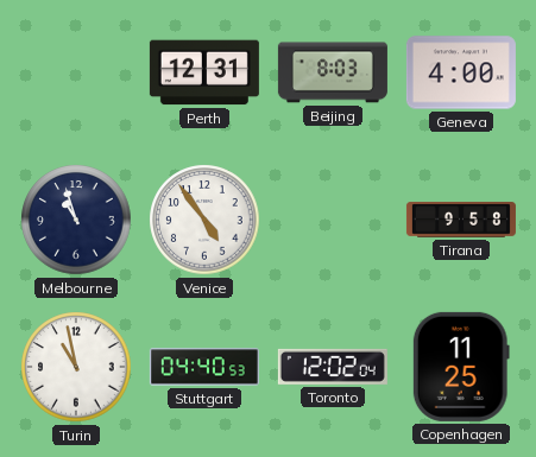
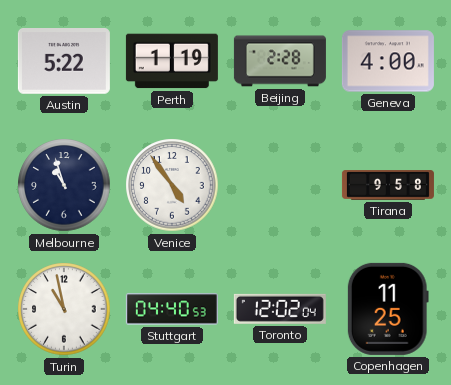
Austin: none -> 5:22
Perth: 12:31 -> 1:19
Beijing: 8:03 -> 2:28
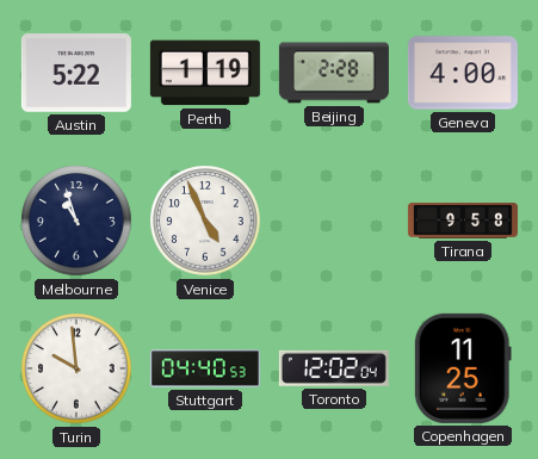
Venice: 4:54 -> 4:56
Turin: 10:58 -> 9:59
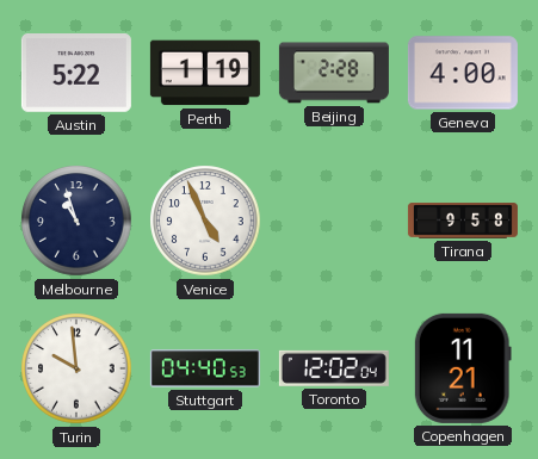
Copenhagen: 11:25 -> 11:21
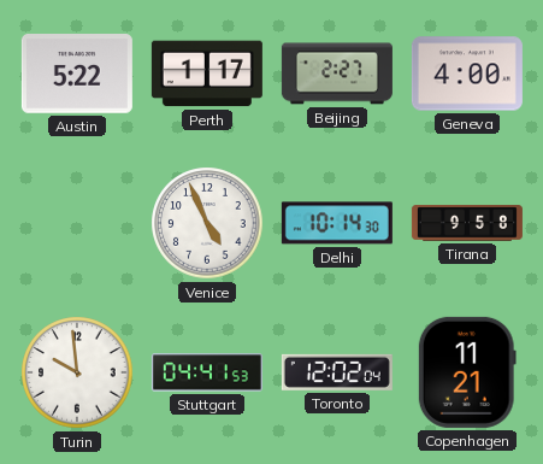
Perth: 1:19 -> 1:17
Beijing: 2:28 -> 2:27
Melbourne: 10:57 -> none
Delhi: none -> 10:14
Stuttgart: 04:40 -> 04:41
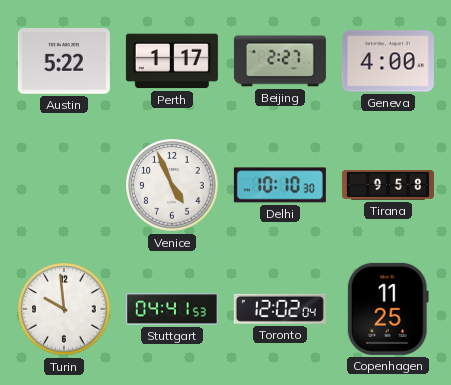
Delhi: 10:14 -> 10:10
Copenhagen: 11:21 -> 11:25
